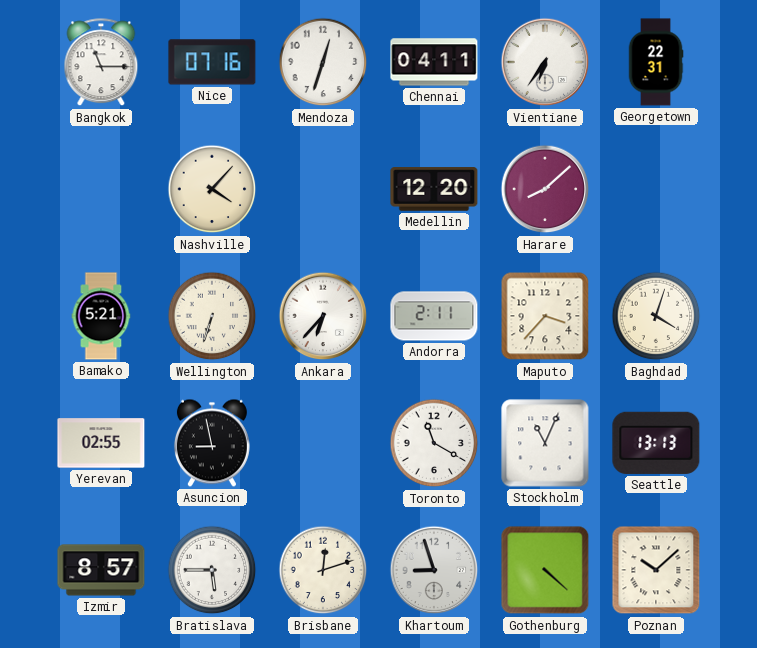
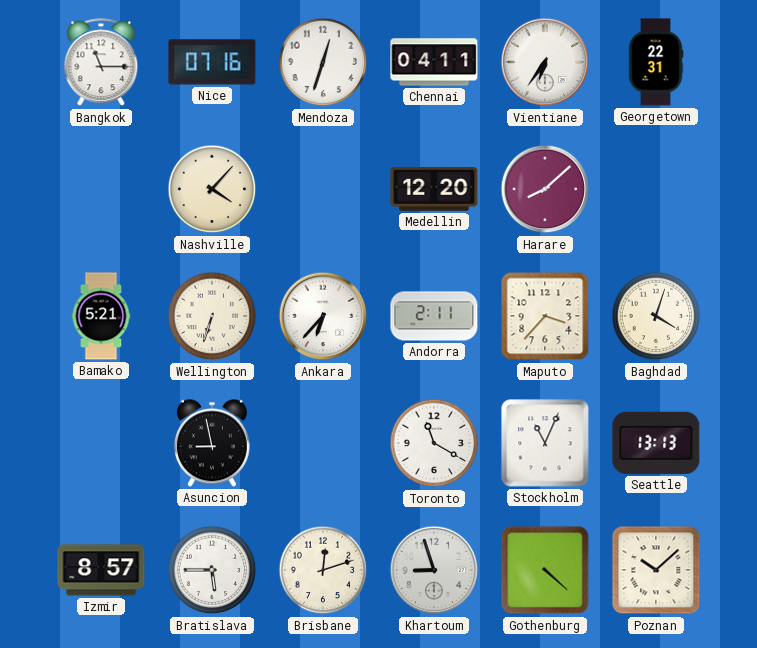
Yerevan: 02:55 -> none
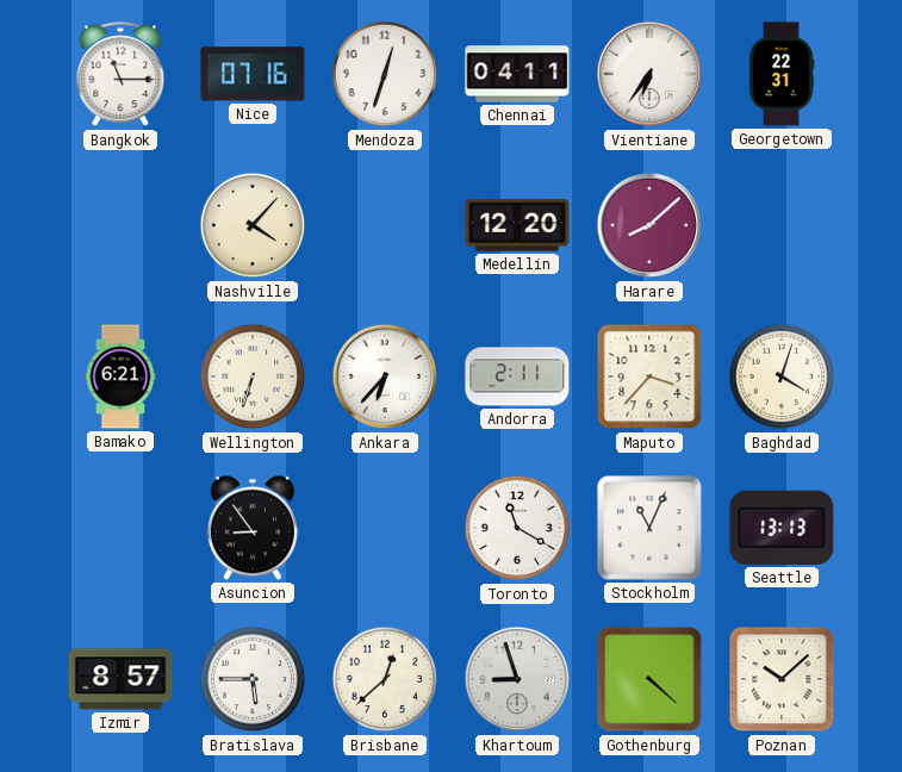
Bamako: 5:21 -> 6:21
Asuncion: 8:58 -> 8:54
Brisbane: 12:12 -> 12:38
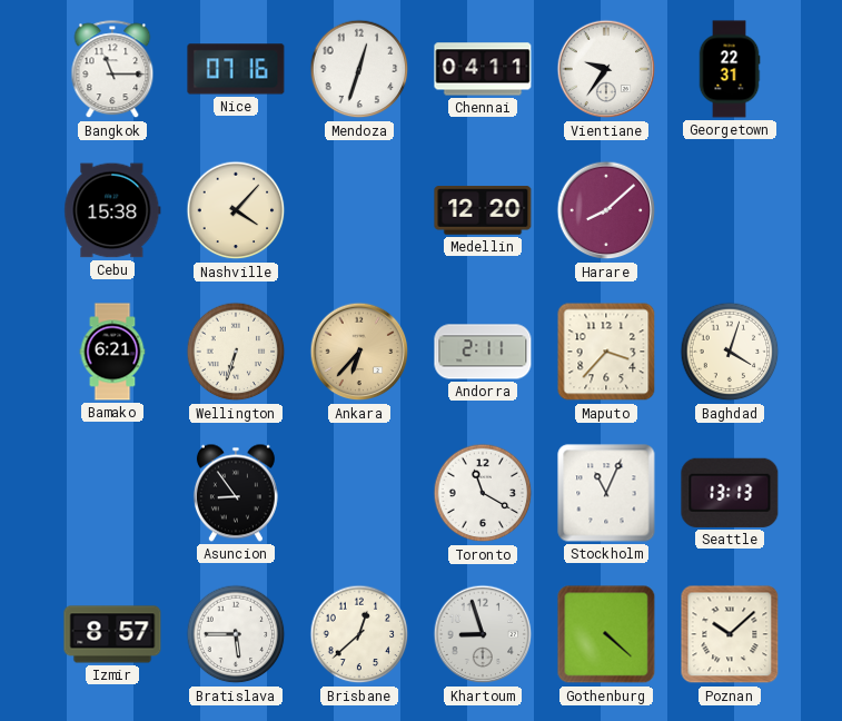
Vientiane: 6:36 -> 9:36
Cebu: none -> 15:38
Ankara dial: white -> champagne
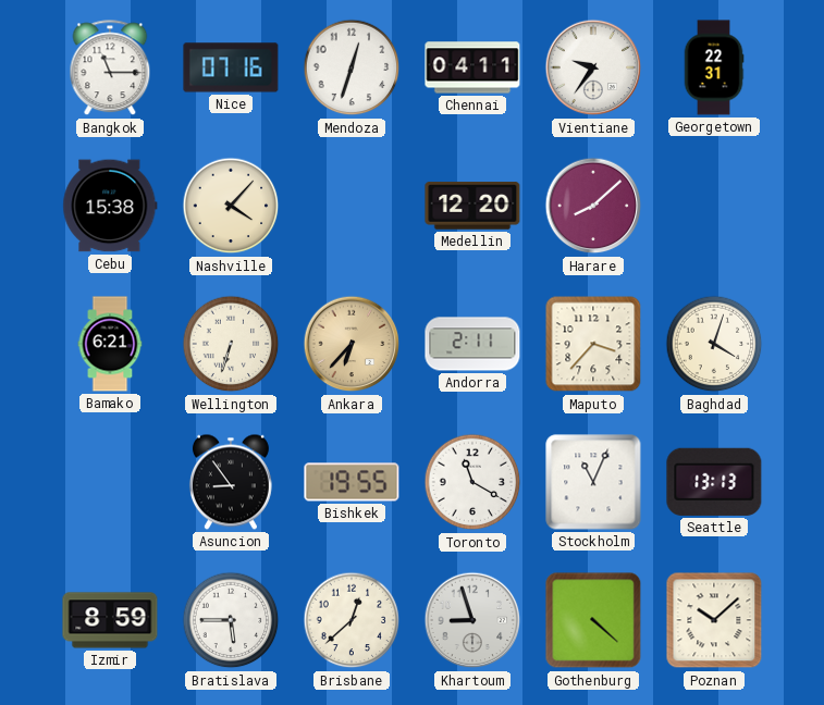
Bishkek: none -> 19:55
Izmir: 8:57 -> 8:59
